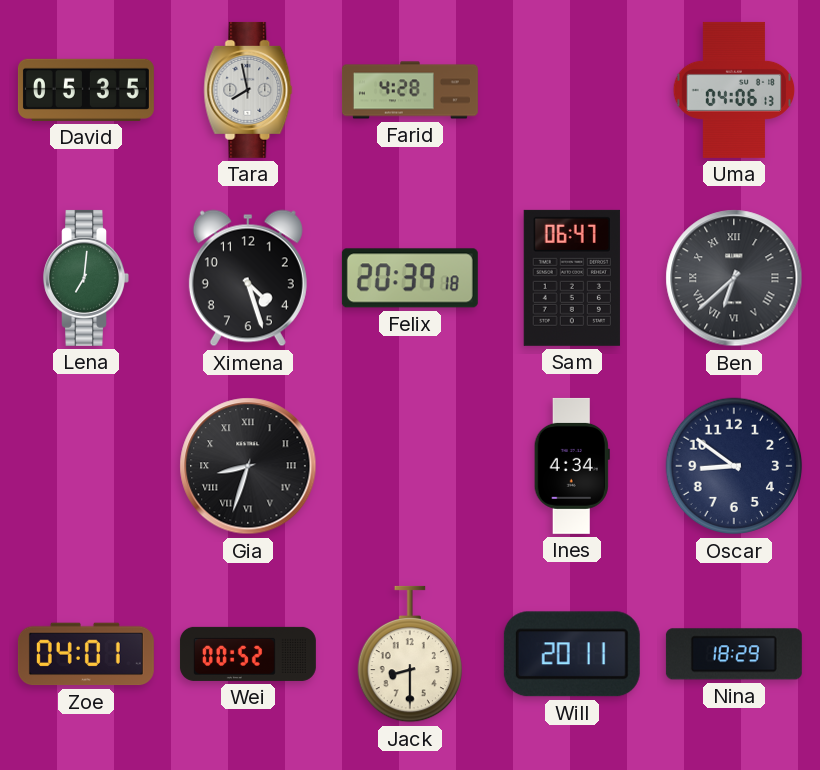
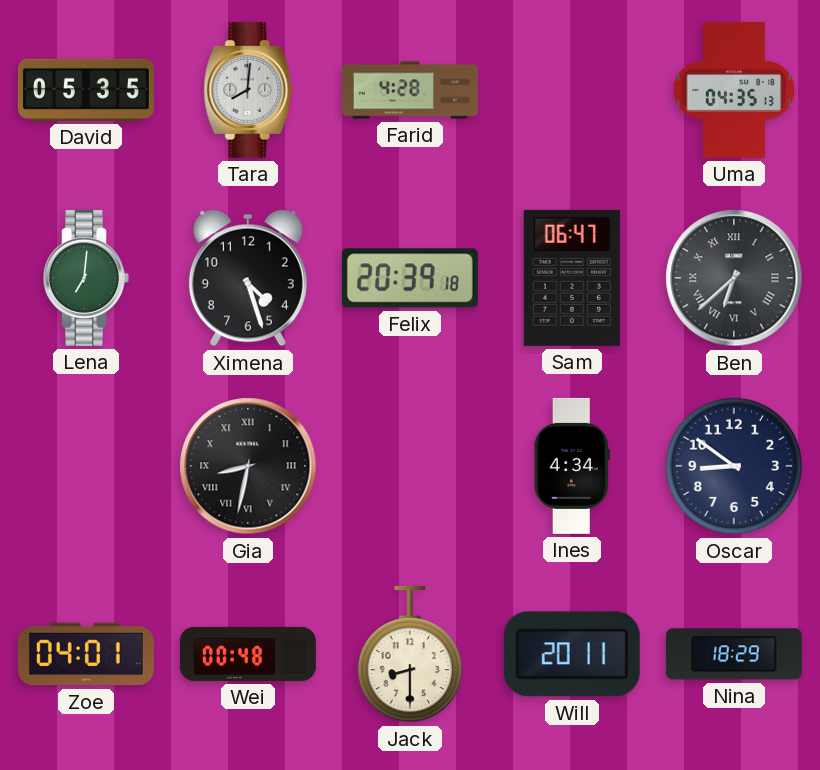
Tara: 7:58 -> 8:01
Uma: 04:06 -> 04:35
Gia: 8:33 -> 8:32
Wei: 00:52 -> 00:48
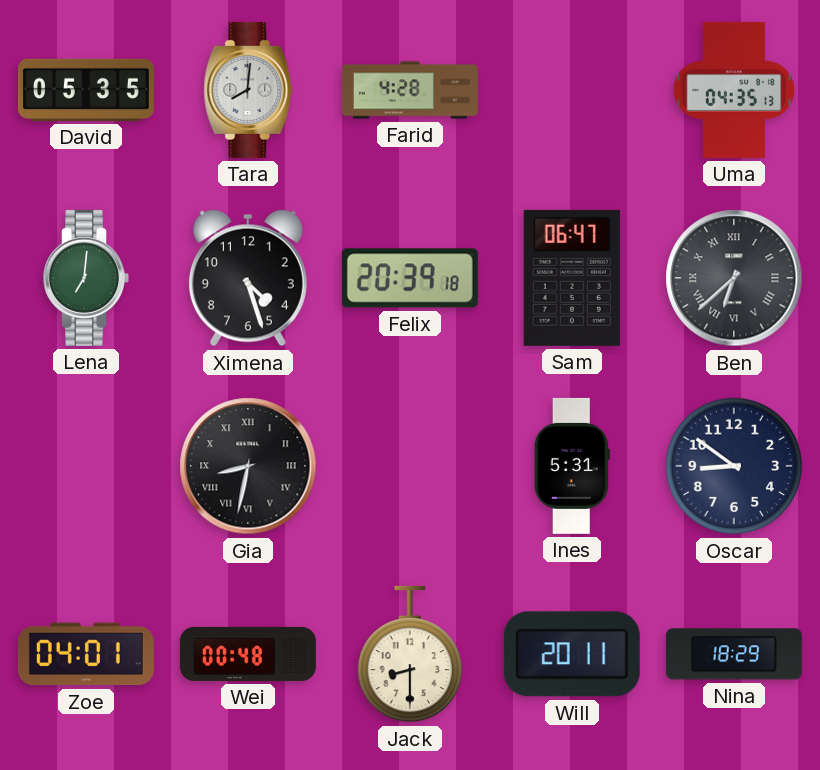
Ines: 4:34 -> 5:31
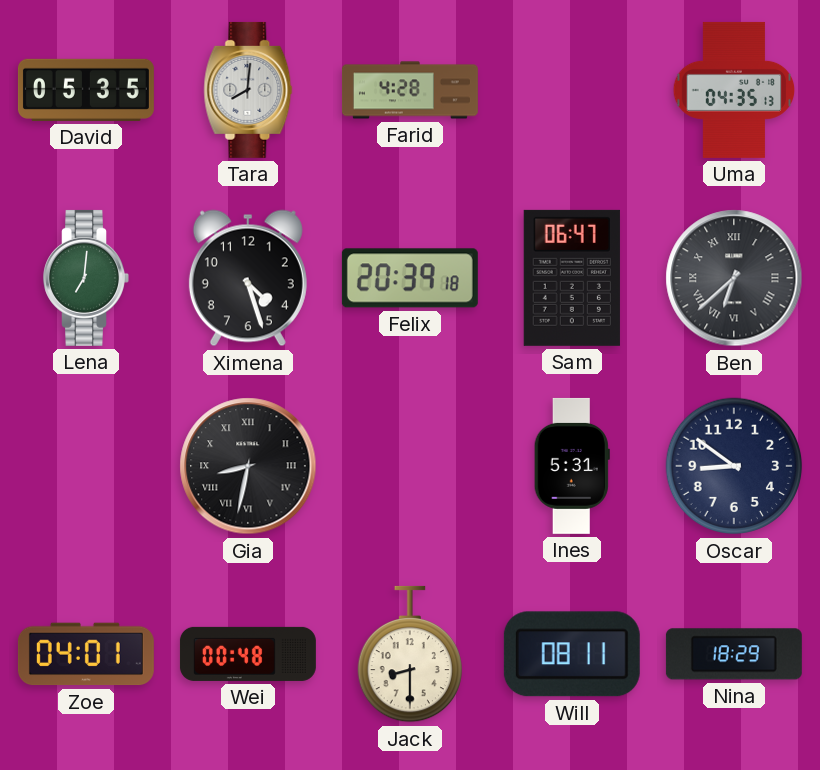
Will: 20:11 -> 08:11
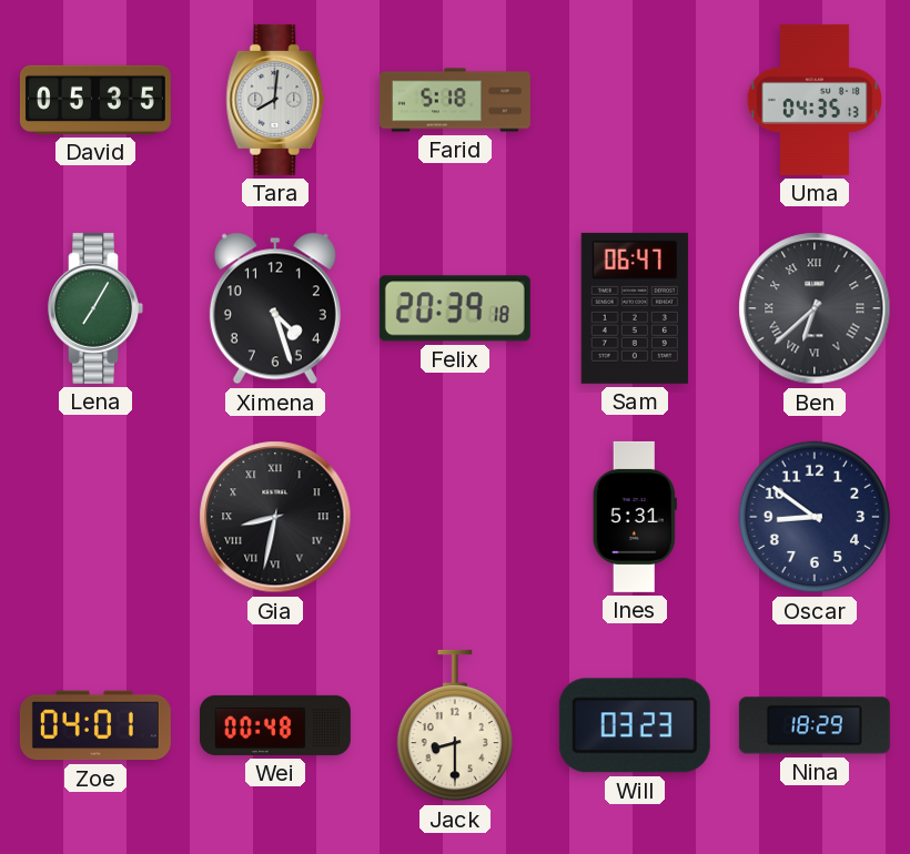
Farid: 4:28 -> 5:18
Lena: 7:01 -> 7:05
Will: 08:11 -> 03:23
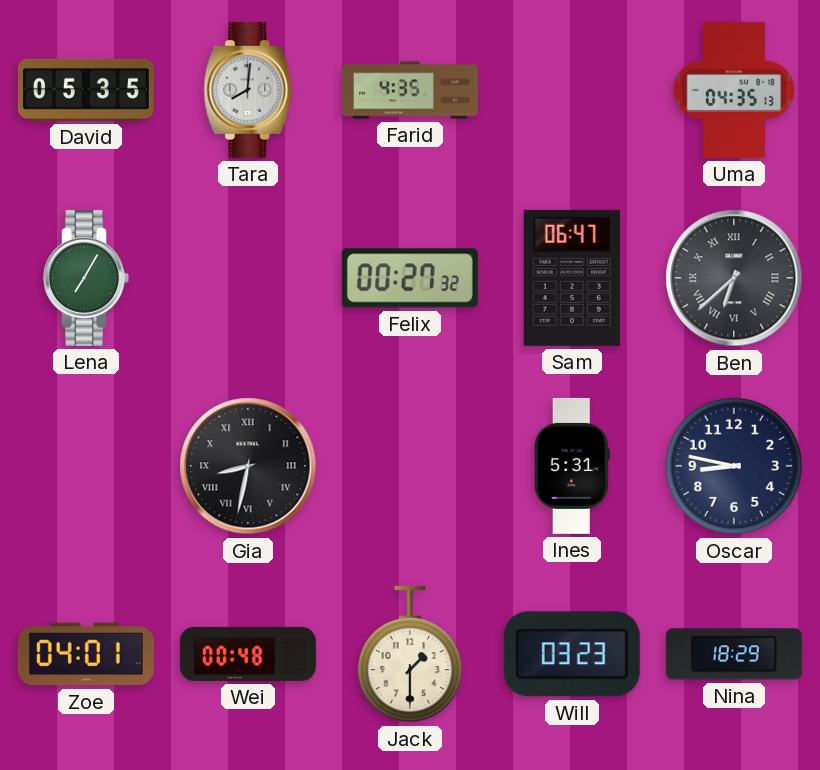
Farid: 5:18 -> 4:35
Ximena: 4:27 -> none
Felix: 20:39 -> 00:27
Oscar: 8:51 -> 8:47
Jack: 8:30 -> 1:30
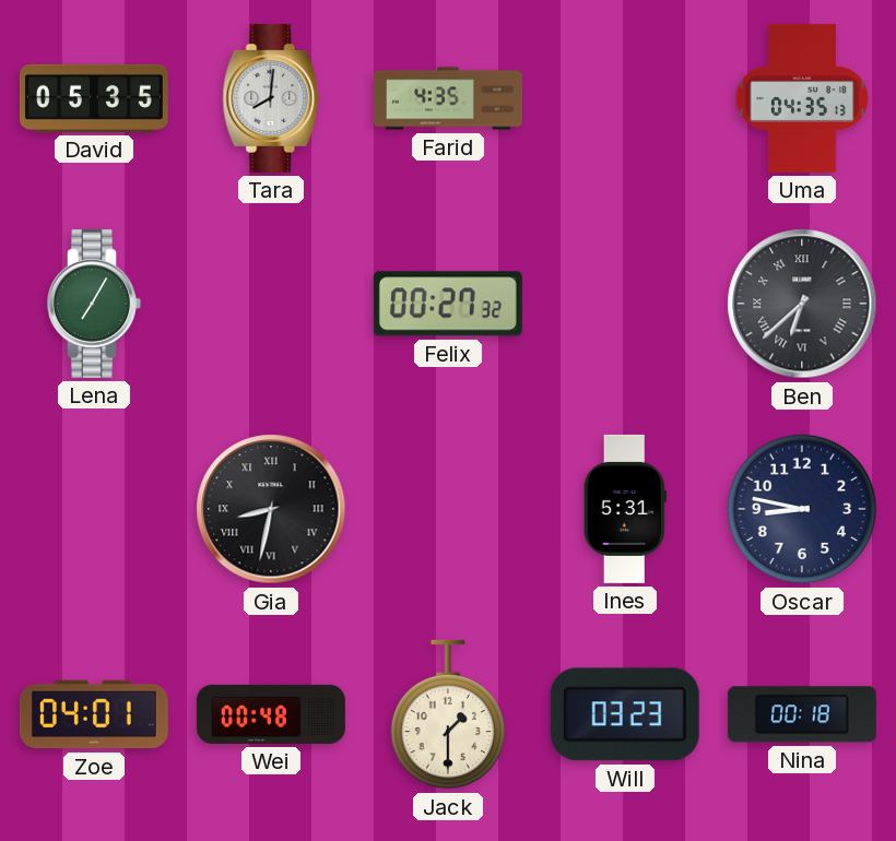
Sam: 06:47 -> none
Nina: 18:29 -> 00:18
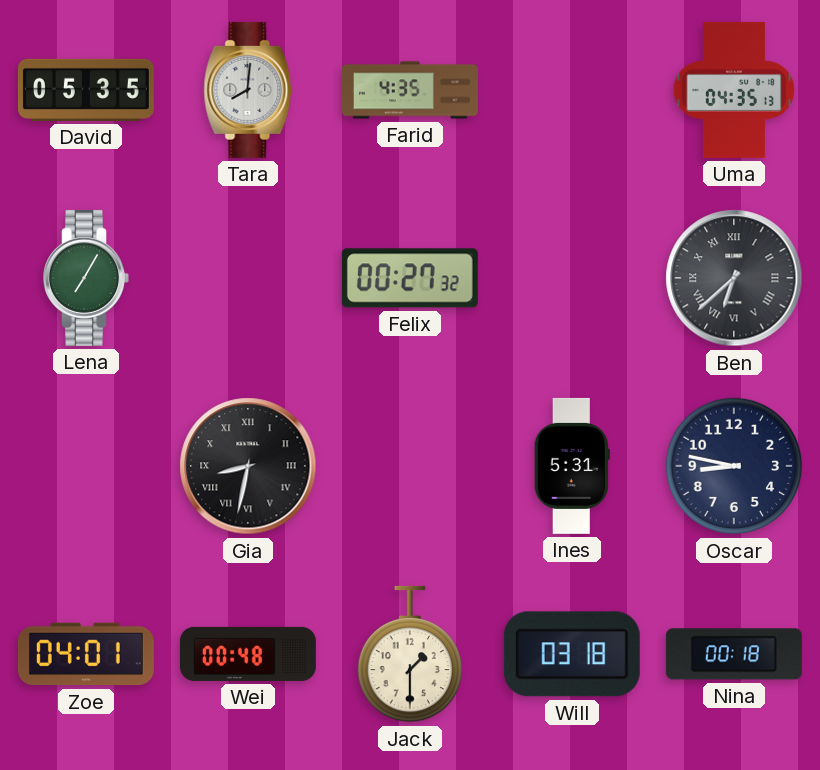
Will: 03:23 -> 03:18
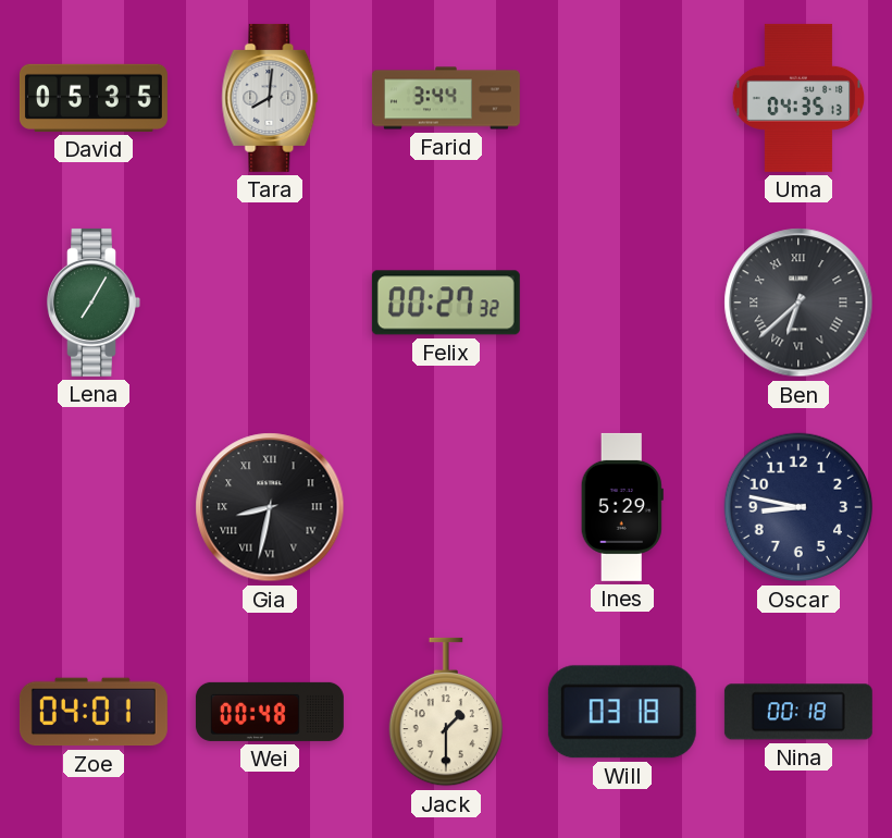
Farid: 4:35 -> 3:44
Ines: 5:31 -> 5:29
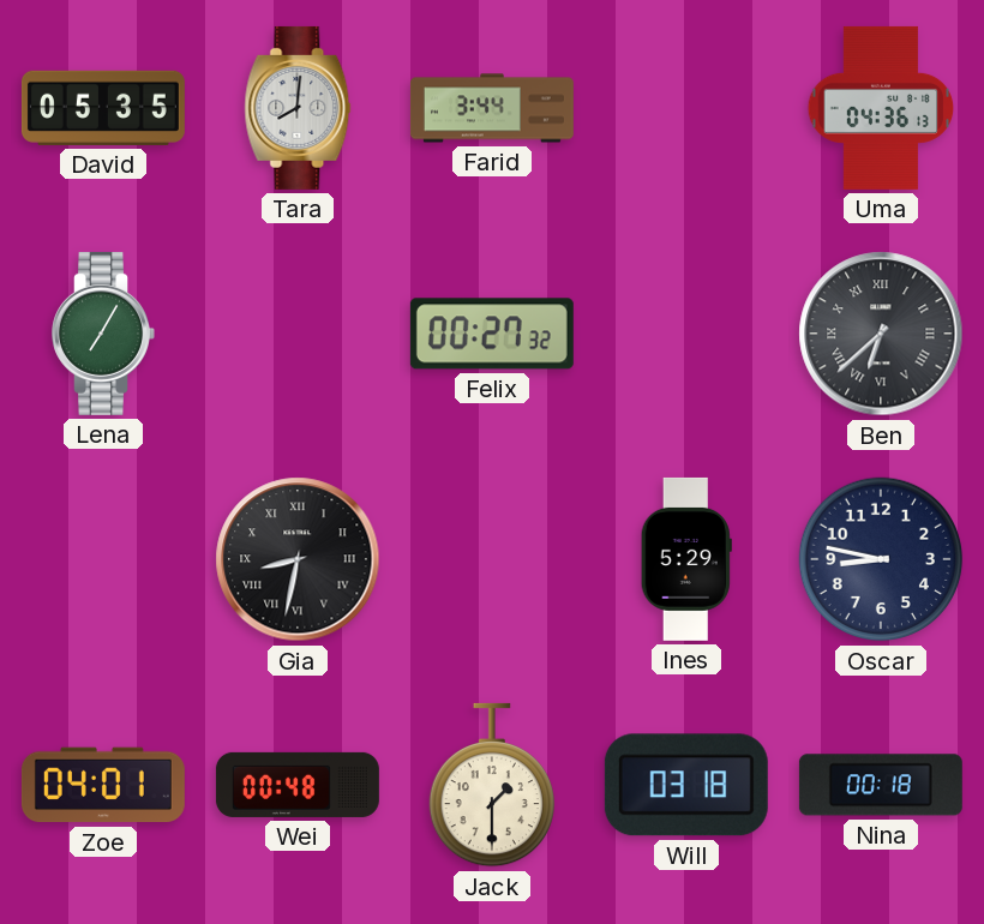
Uma: 04:35 -> 04:36
